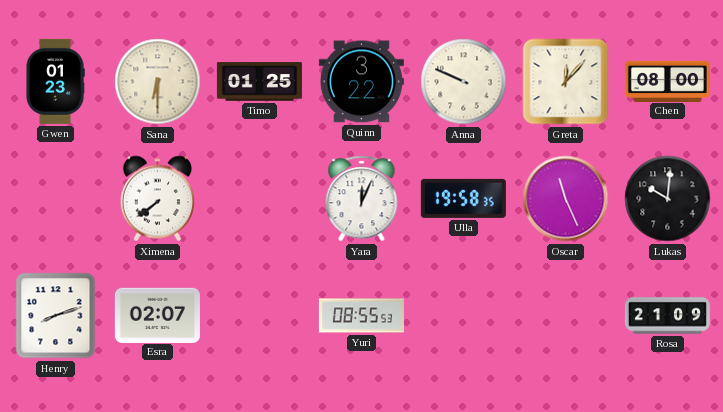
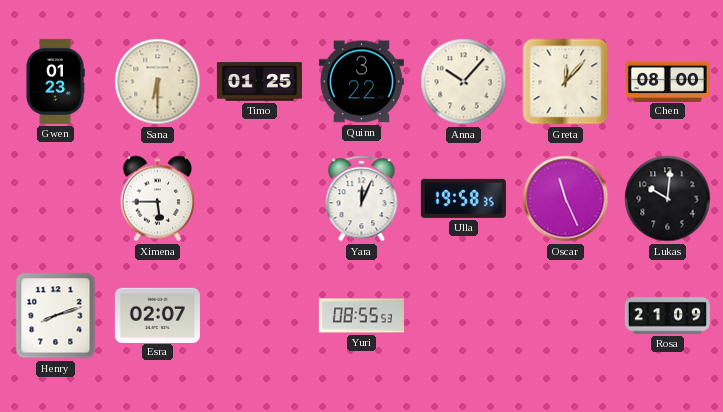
Anna: 9:49 -> 10:07
Ximena: 7:39 -> 5:45
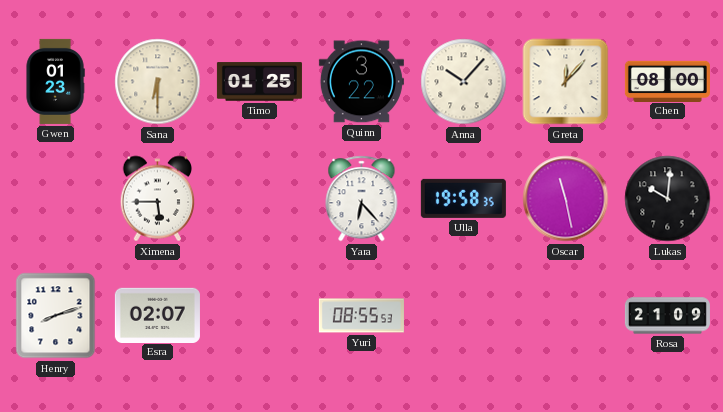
Yara: 12:04 -> 6:23
Oscar: 11:26 -> 11:28
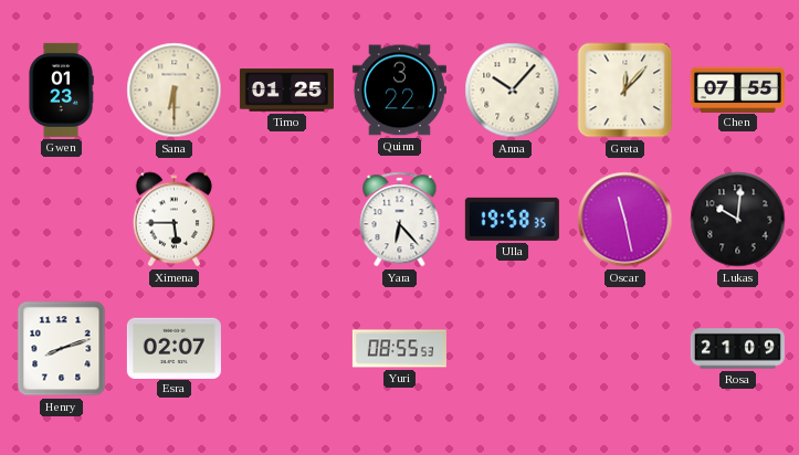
Chen: 08:00 -> 07:55
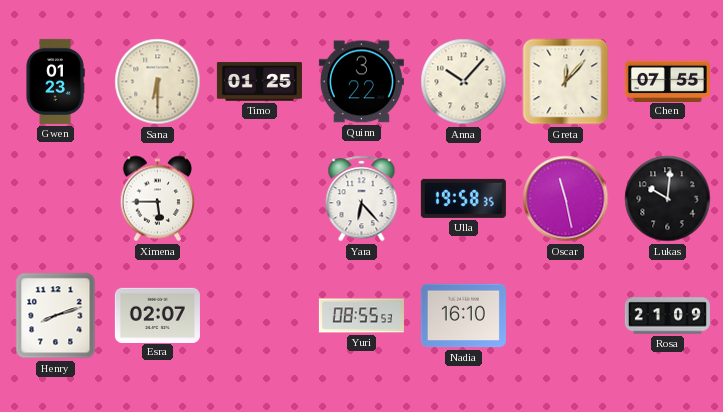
Nadia: none -> 16:10
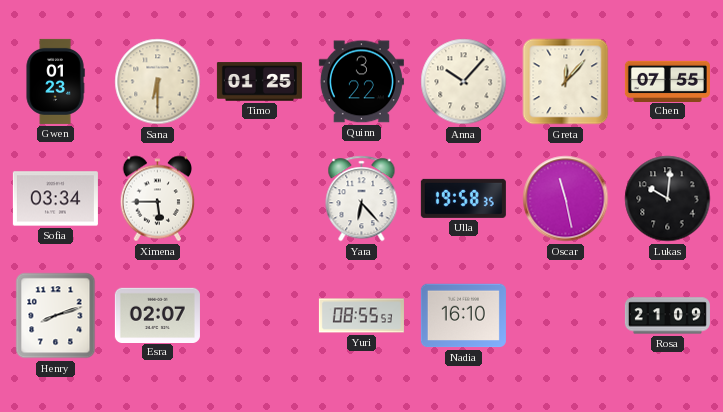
Sofia: none -> 03:34
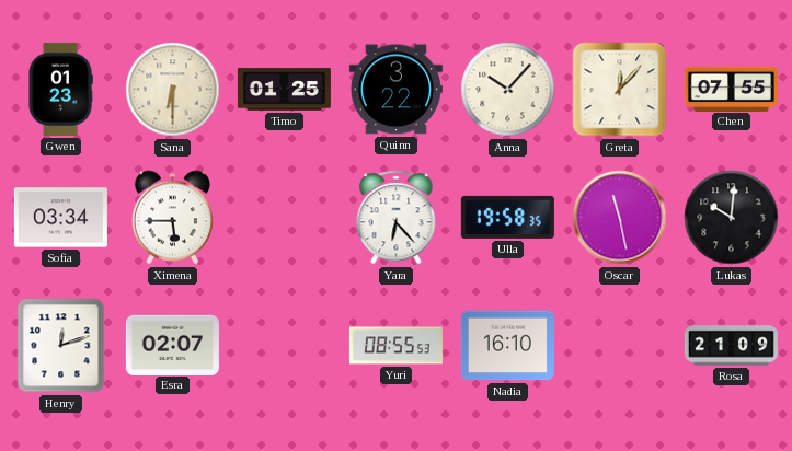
Henry: 8:12 -> 12:12
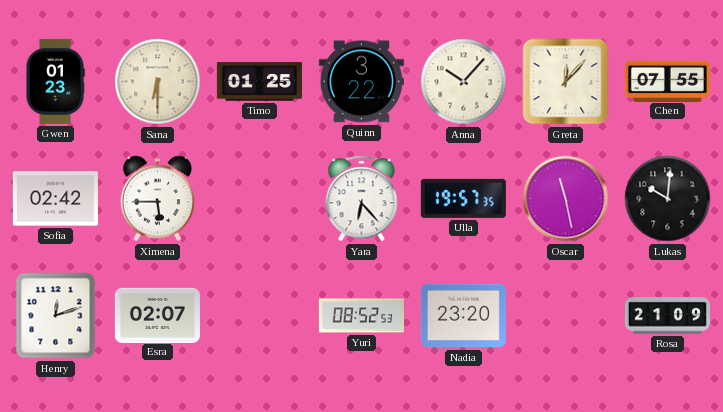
Sofia: 03:34 -> 02:42
Ulla: 19:58 -> 19:57
Yuri: 08:55 -> 08:52
Nadia: 16:10 -> 23:20
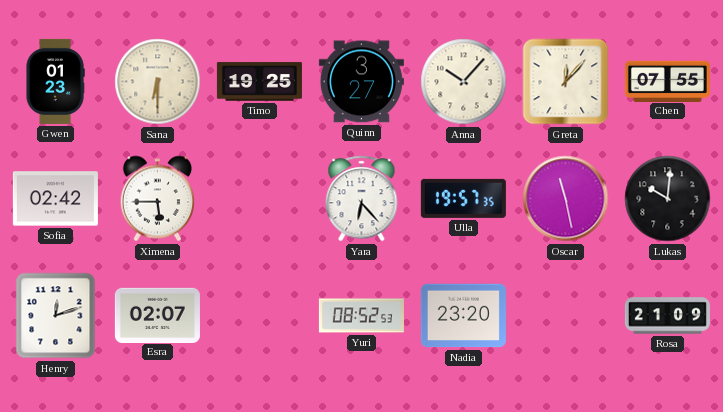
Timo: 01:25 -> 19:25
Quinn: 3:22 -> 3:27
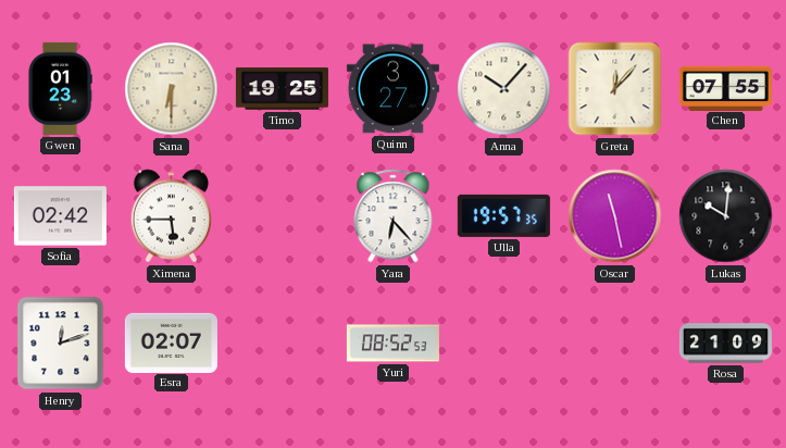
Nadia: 23:20 -> none
